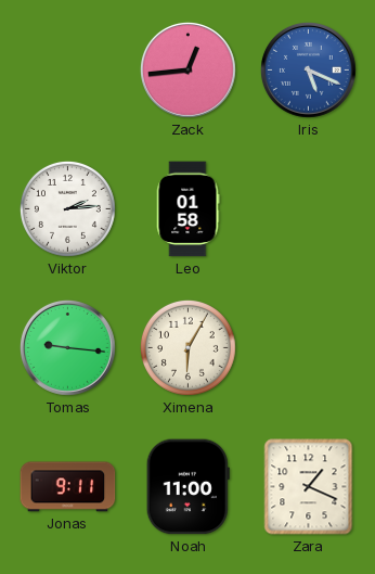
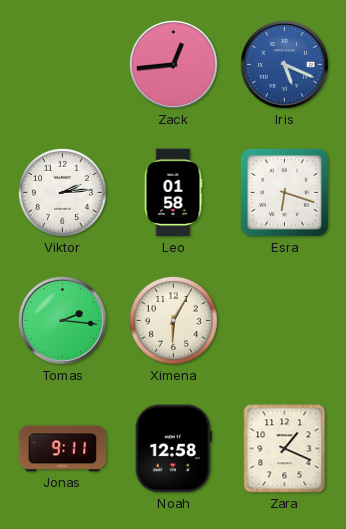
Esra: none -> 6:18
Tomas: 9:16 -> 2:16
Noah: 11:00 -> 12:58
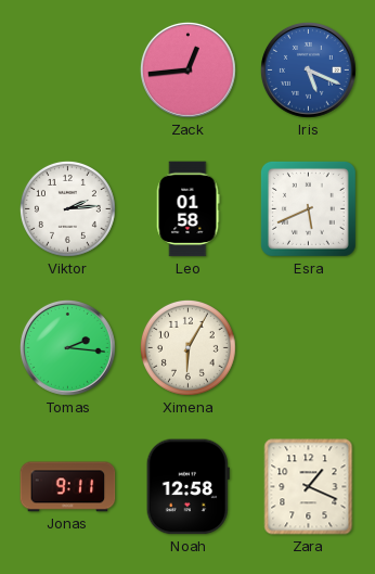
Esra: 6:18 -> 5:41
